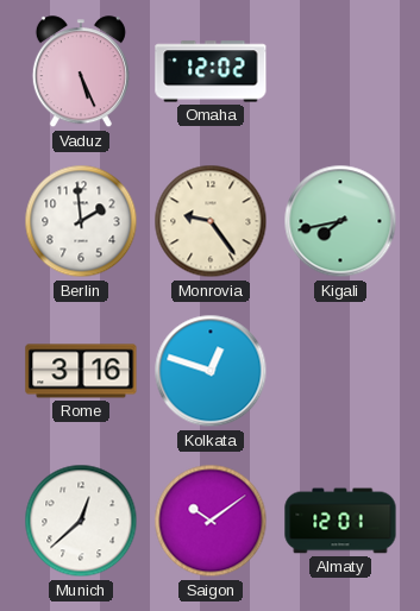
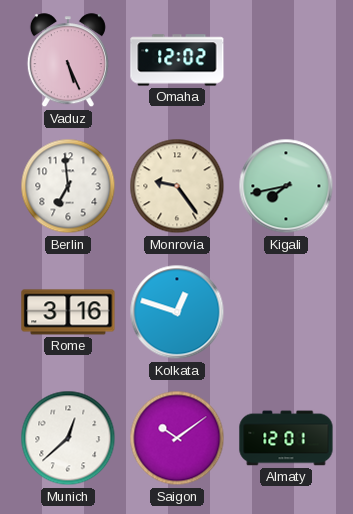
Berlin: 1:59 -> 6:59
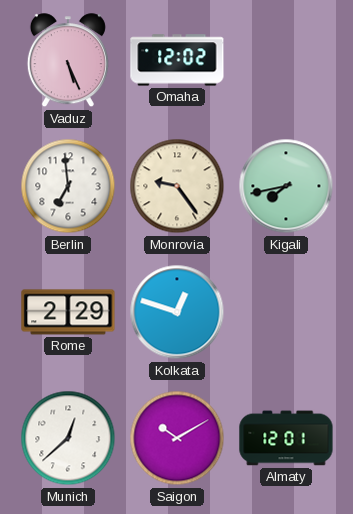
Rome: 3:16 -> 2:29
Saigon: 10:09 -> 10:10
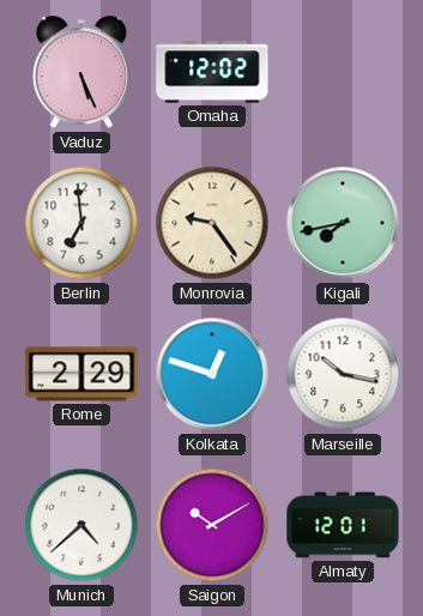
Marseille: none -> 10:17
Munich: 12:38 -> 4:38
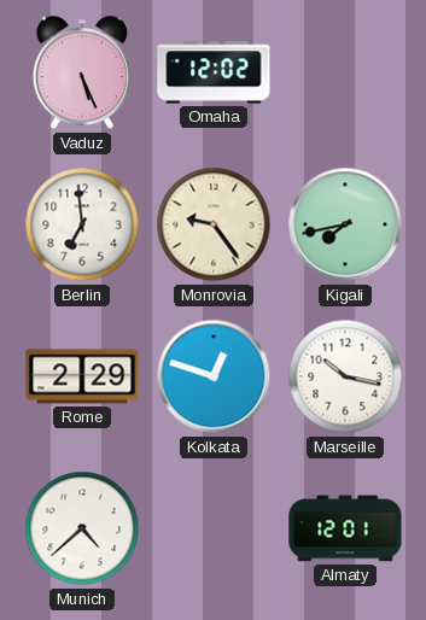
Saigon: 10:10 -> none
